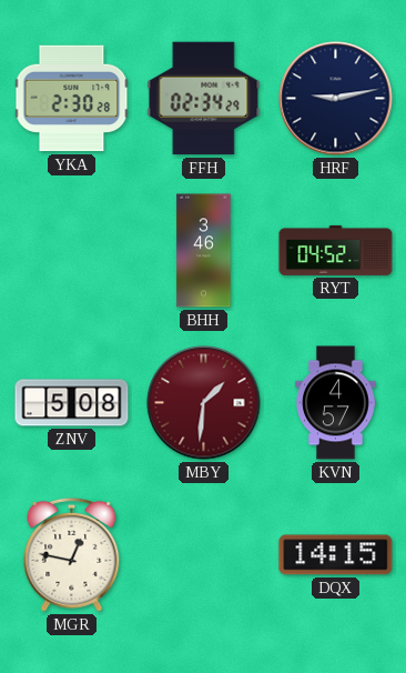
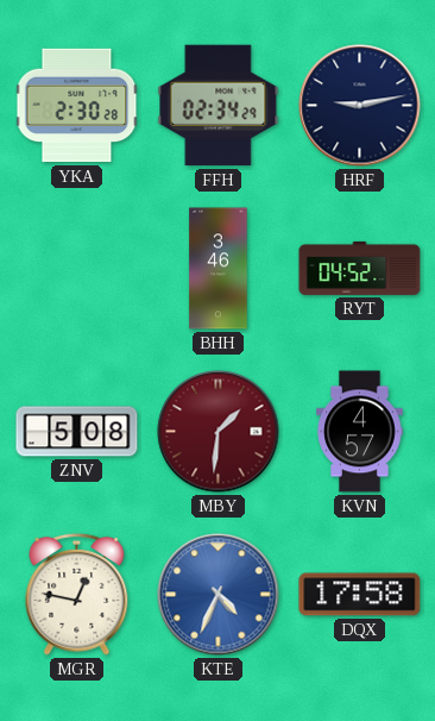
KTE: none -> 4:34
DQX: 14:15 -> 17:58
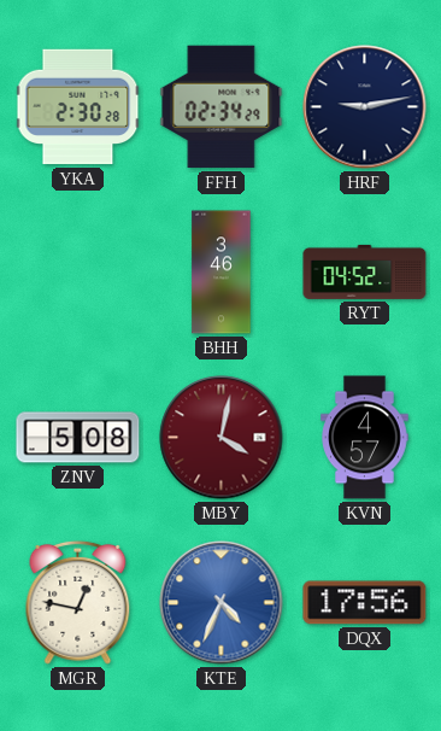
MBY: 1:31 -> 4:02
DQX: 17:58 -> 17:56
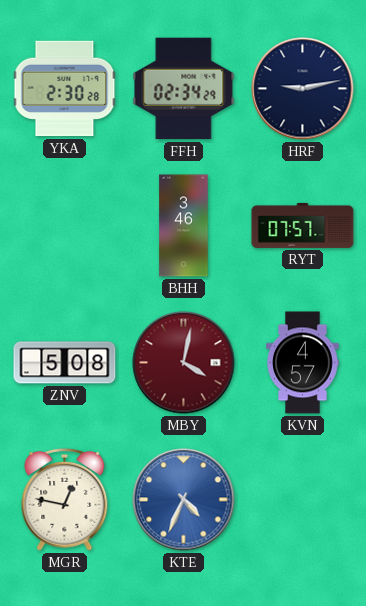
RYT: 04:52 -> 07:57
DQX: 17:56 -> none
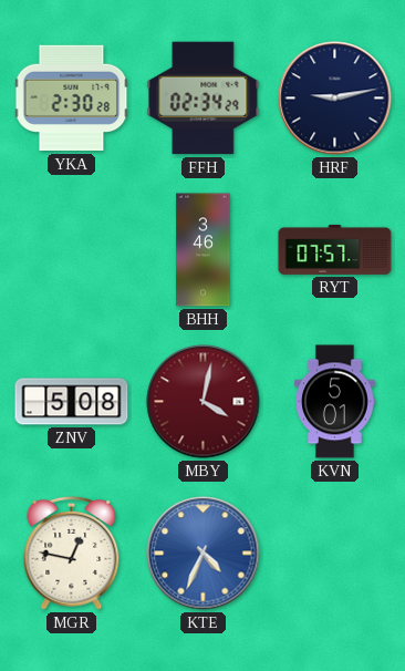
KVN: 4:57 -> 5:01
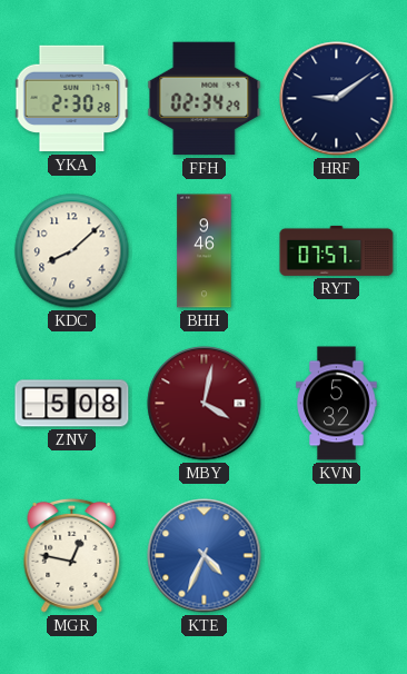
HRF: 9:13 -> 9:09
KDC: none -> 8:08
BHH: 3:46 -> 9:46
KVN: 5:01 -> 5:32
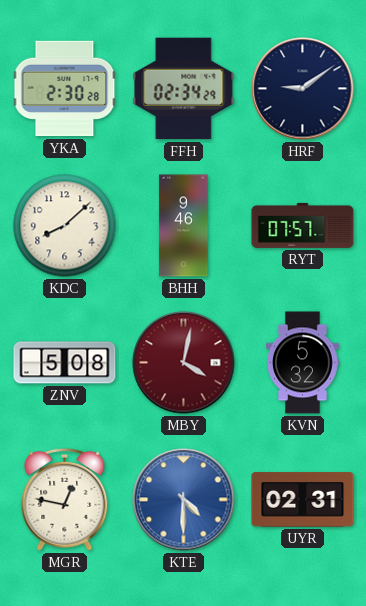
KTE: 4:34 -> 4:30
UYR: none -> 02:31
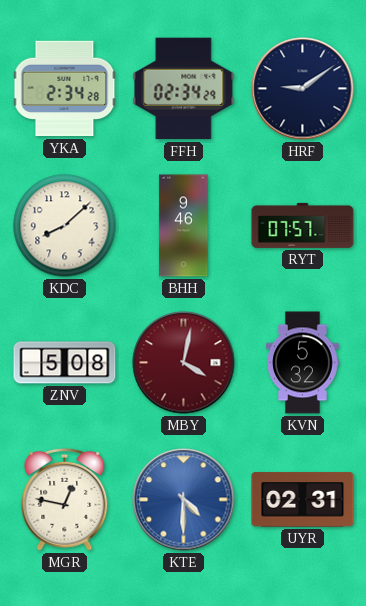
YKA: 2:30 -> 2:34
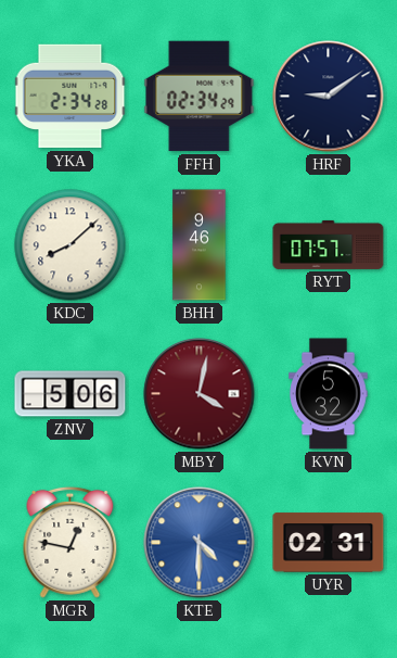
ZNV: 5:08 -> 5:06
